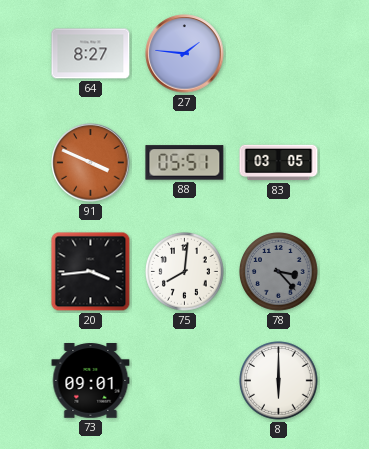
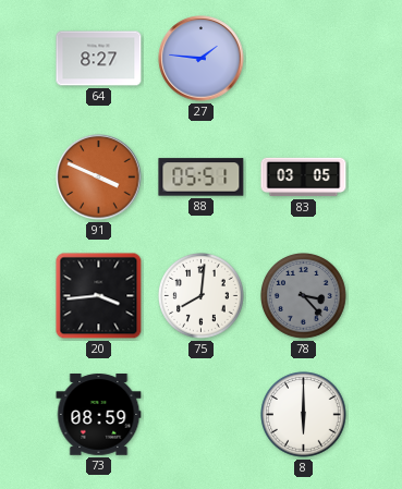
73: 09:01 -> 08:59
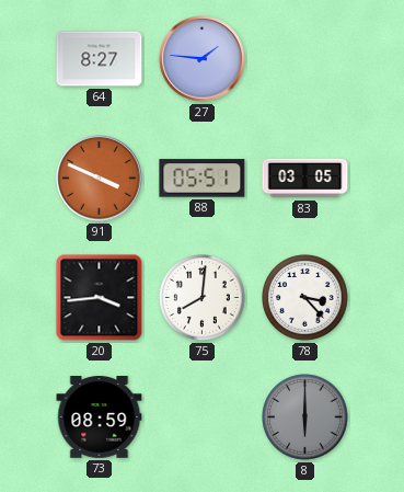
78 dial: grey -> white
8 dial: white -> grey
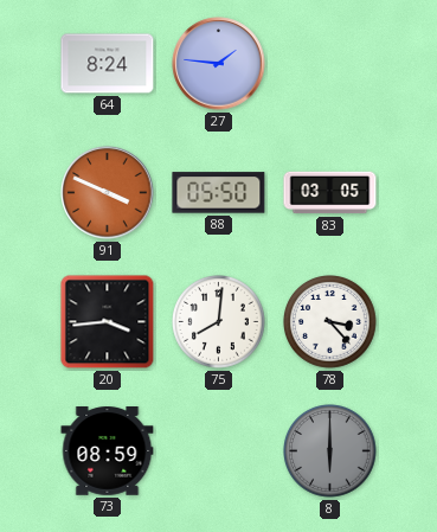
64: 8:27 -> 8:24
88: 05:51 -> 05:50
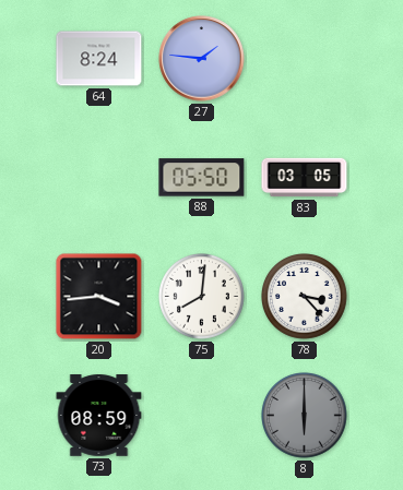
91: 3:49 -> none
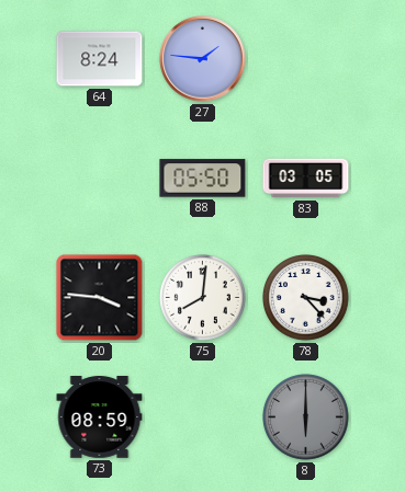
20: 3:44 -> 3:46
